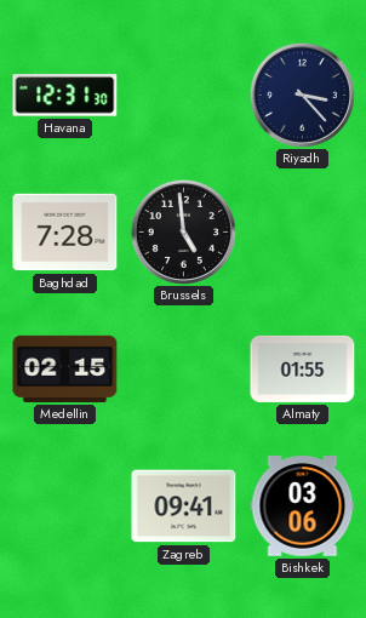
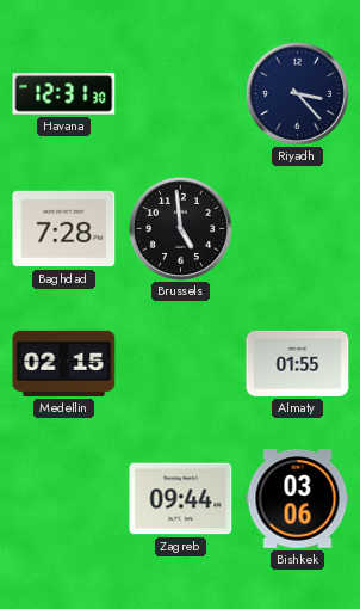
Zagreb: 09:41 -> 09:44
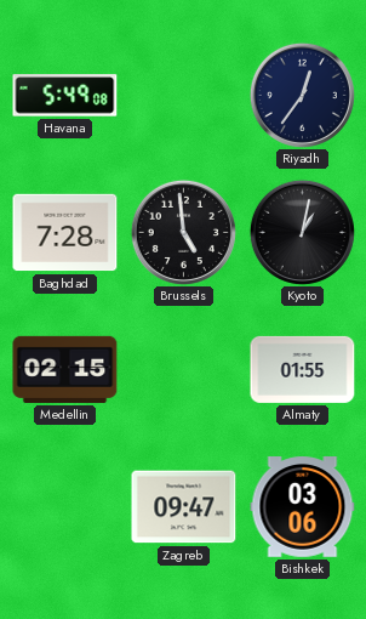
Havana: 12:31 -> 5:49
Riyadh: 3:23 -> 12:36
Kyoto: none -> 1:02
Zagreb: 09:44 -> 09:47
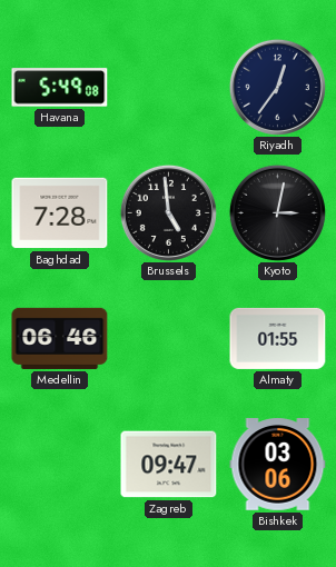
Kyoto: 1:02 -> 3:02
Medellin: 02:15 -> 06:46
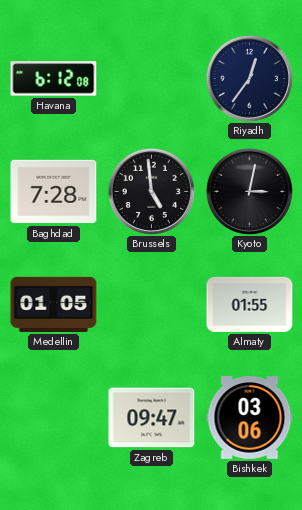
Havana: 5:49 -> 6:12
Medellin: 06:46 -> 01:05
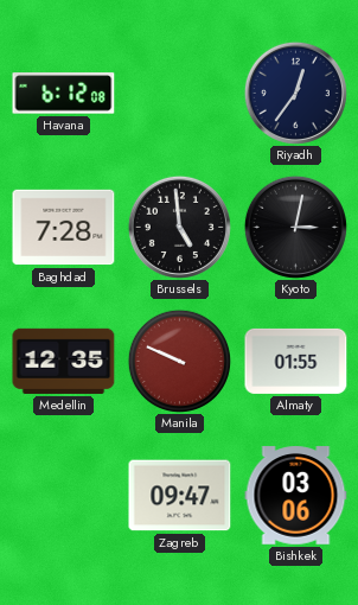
Medellin: 01:05 -> 12:35
Manila: none -> 9:49
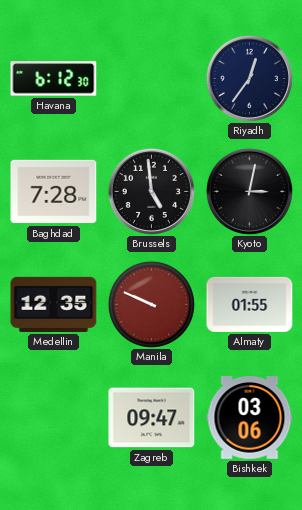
Havana: 6:12:08 -> 6:12:30
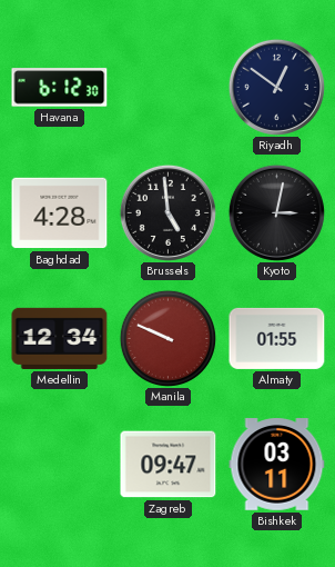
Riyadh: 12:36 -> 12:51
Baghdad: 7:28 -> 4:28
Medellin: 12:35 -> 12:34
Bishkek: 03:06 -> 03:11
